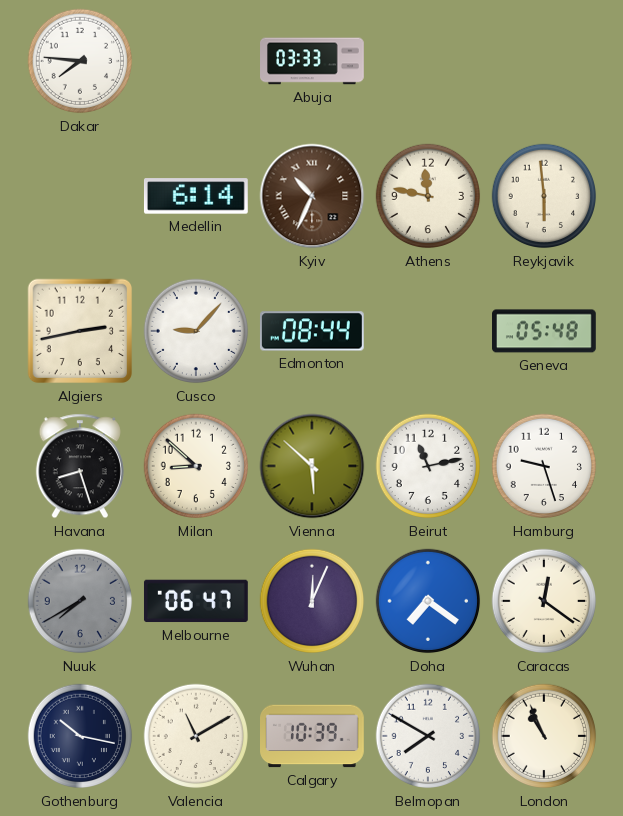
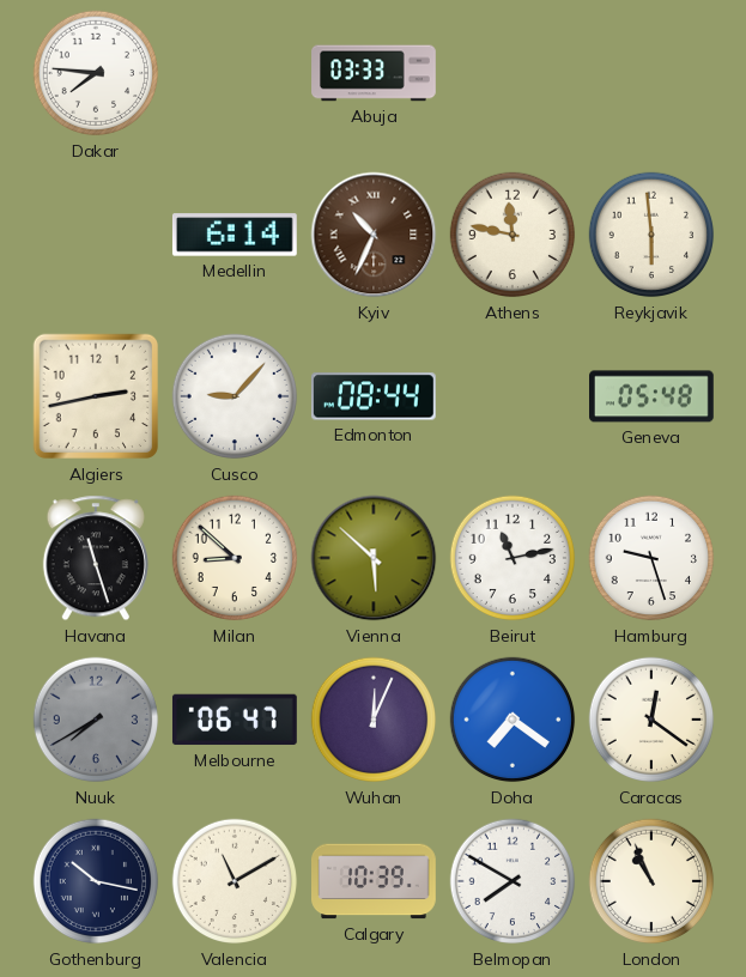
Havana: 8:27 -> 11:27
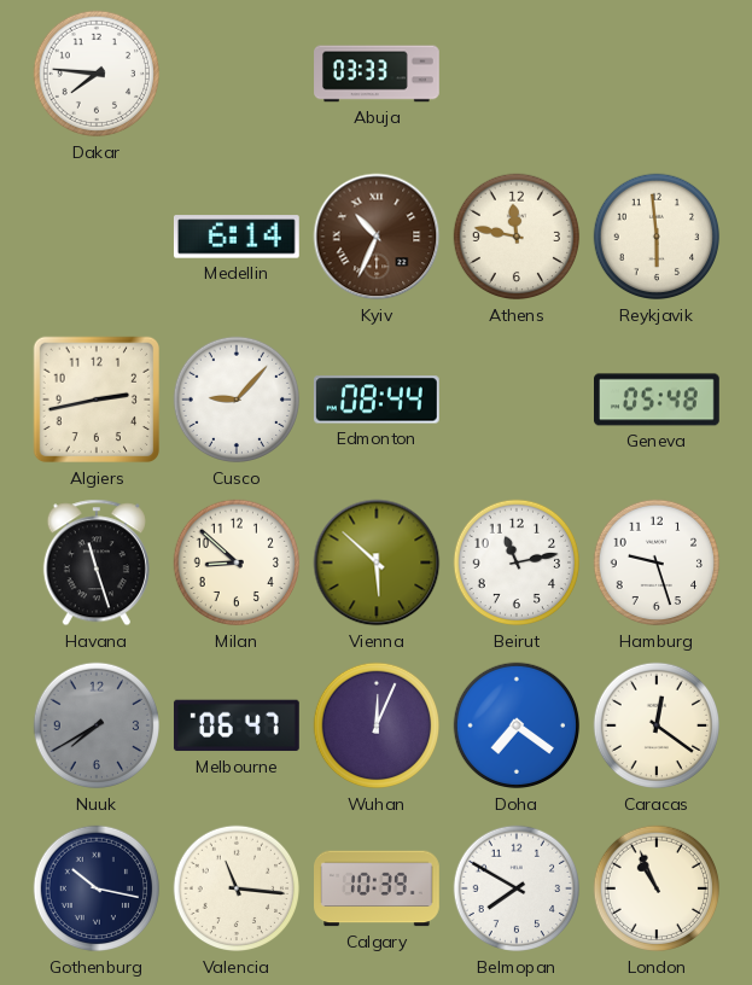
Valencia: 11:10 -> 11:16
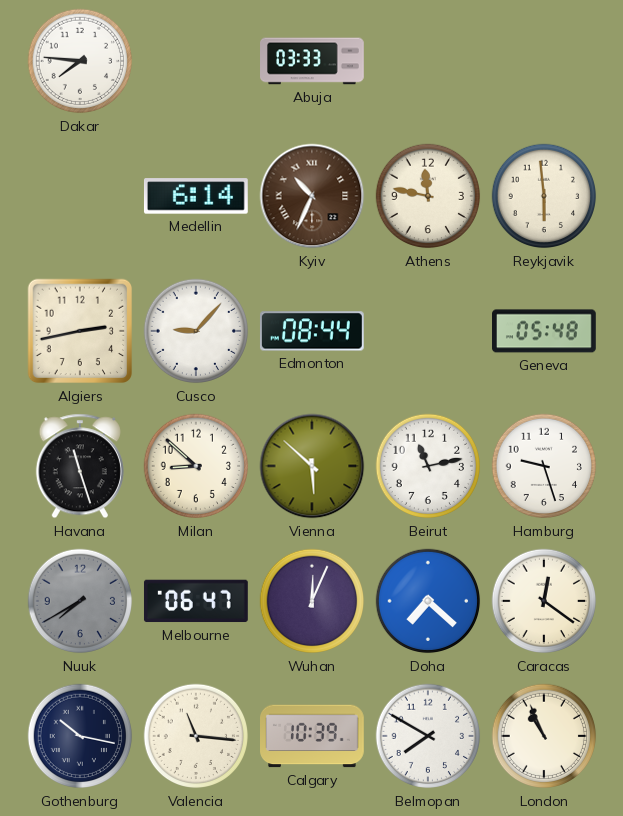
Doha: 7:21 -> 7:22
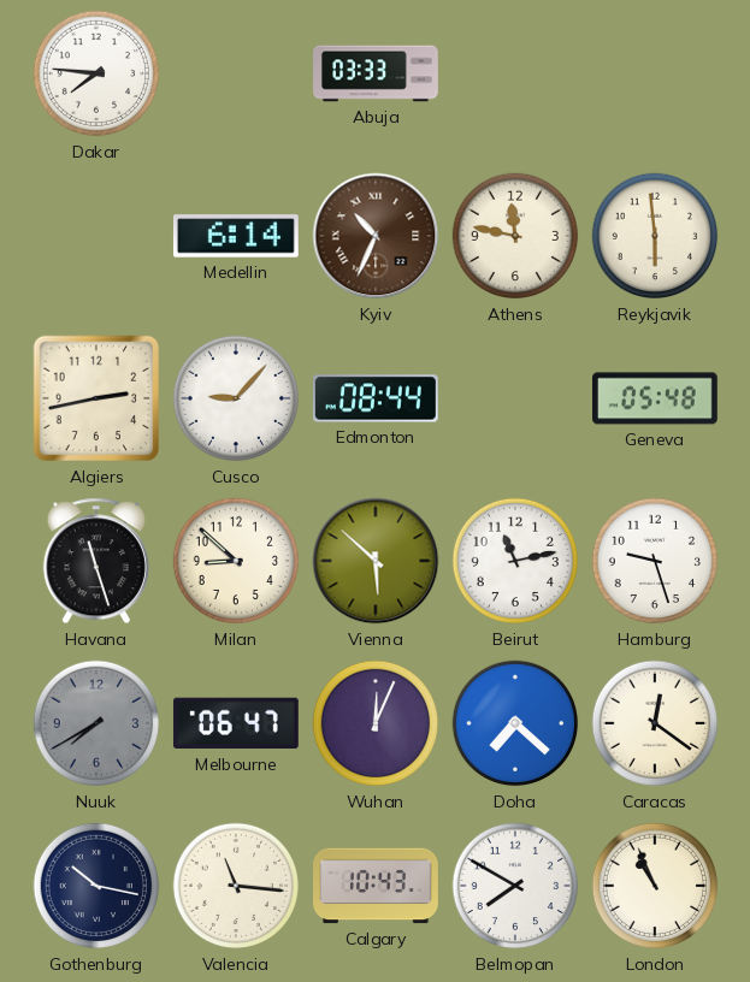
Calgary: 10:39 -> 10:43
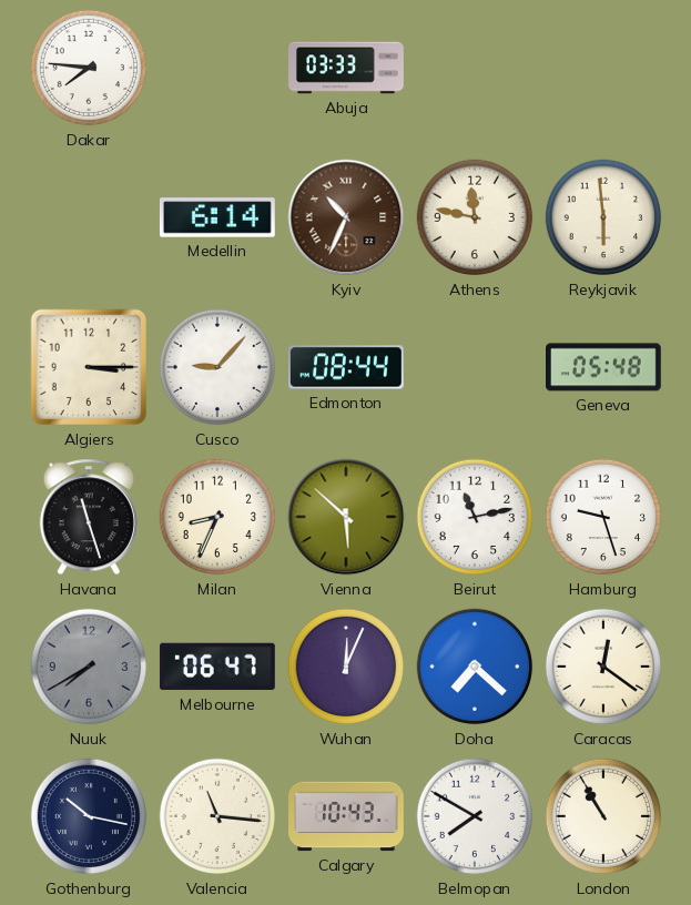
Algiers: 2:43 -> 3:15
Milan: 8:52 -> 8:34
London: 10:56 -> 10:55
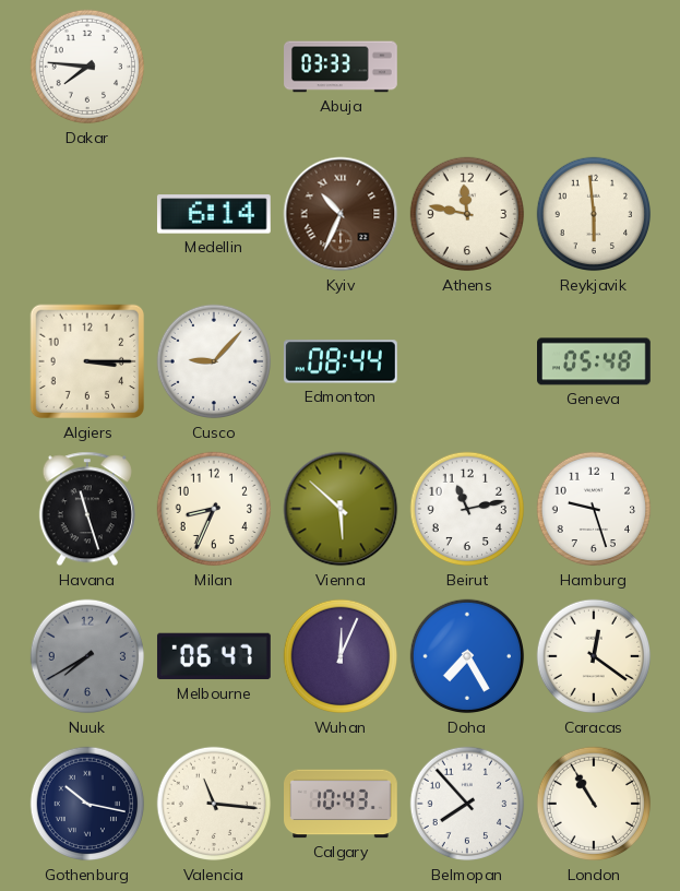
Doha: 7:22 -> 7:25
Belmopan: 7:50 -> 7:53
